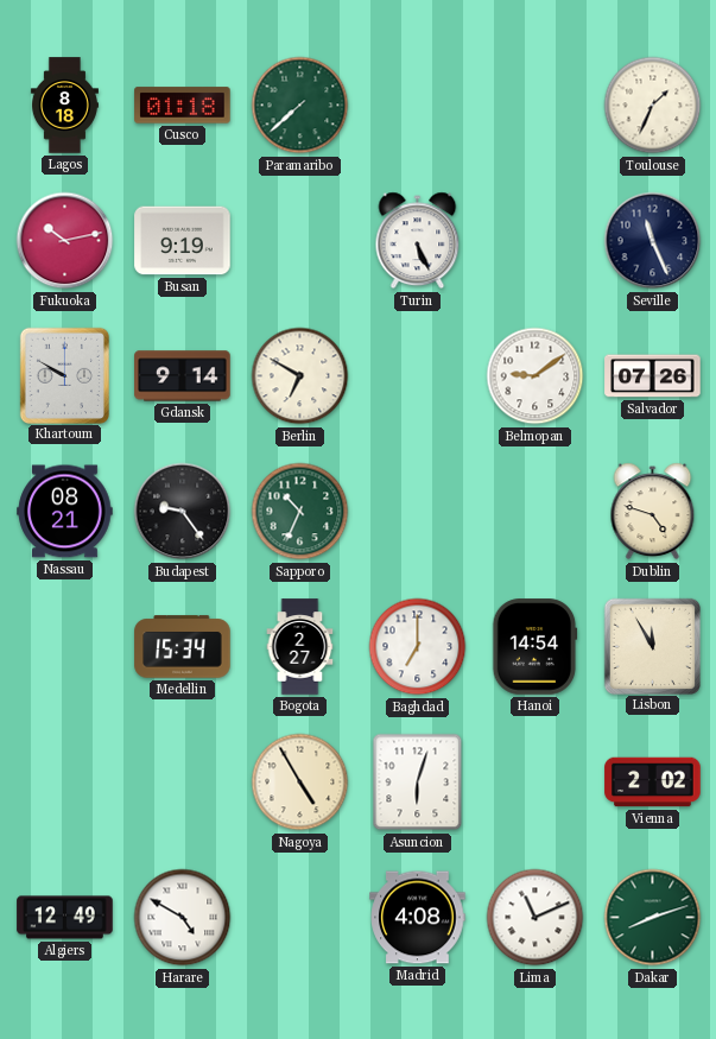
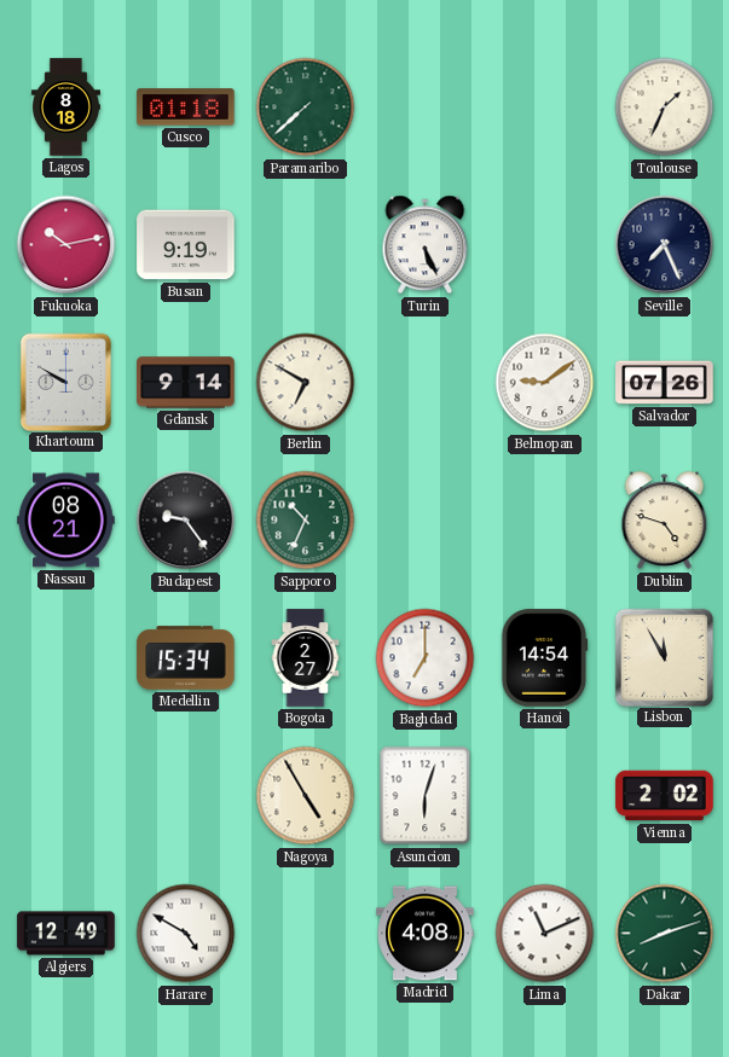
Seville: 11:26 -> 7:26
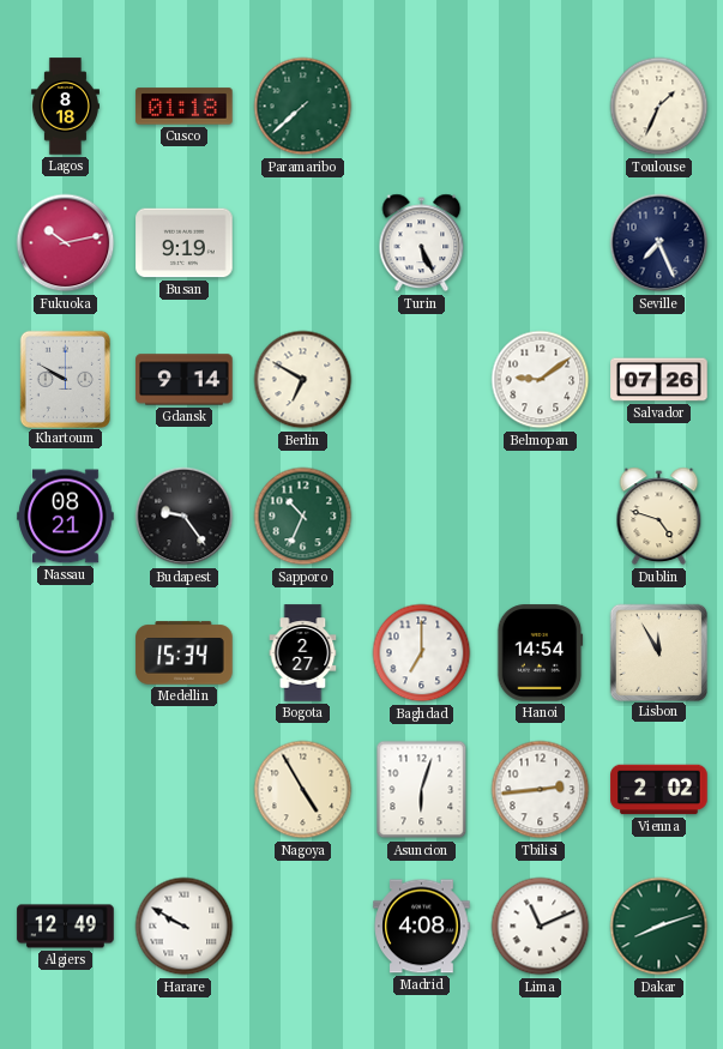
Tbilisi: none -> 2:44
Harare: 4:50 -> 9:50
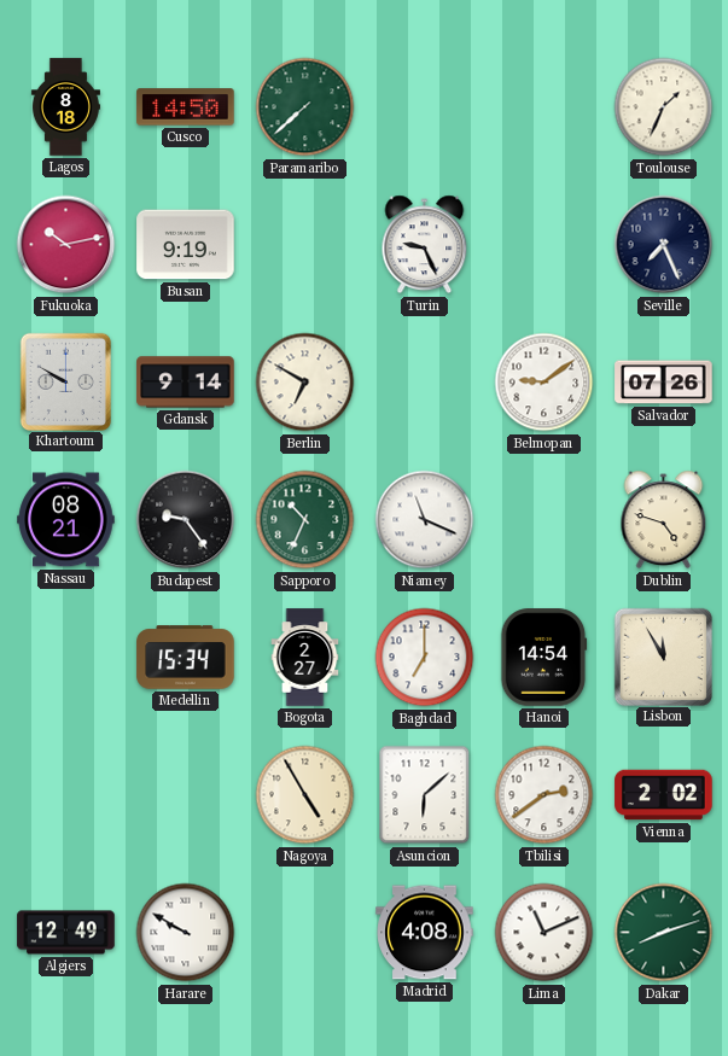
Cusco: 01:18 -> 14:50
Turin: 5:26 -> 9:26
Niamey: none -> 11:19
Asuncion: 6:03 -> 6:08
Tbilisi: 2:44 -> 2:39
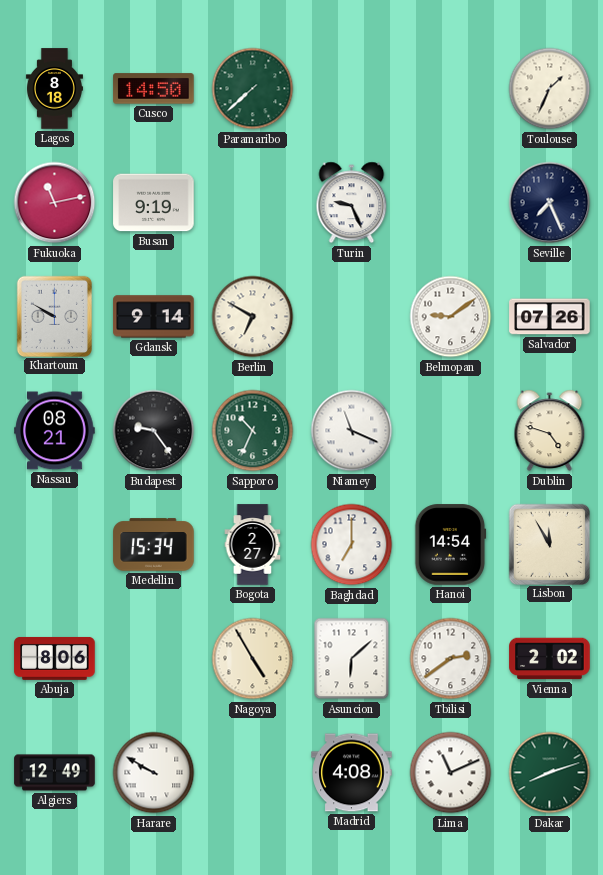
Fukuoka: 10:13 -> 11:13
Abuja: none -> 8:06
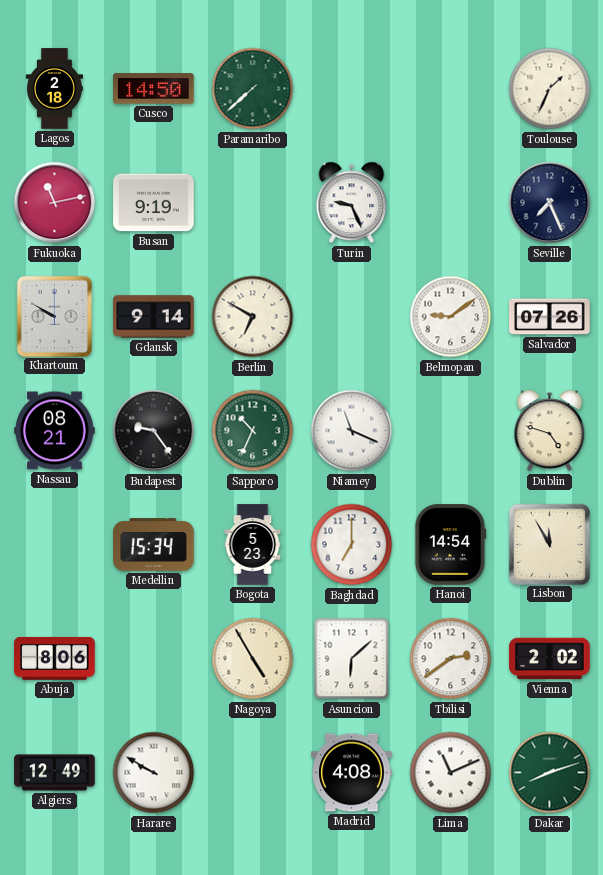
Lagos: 8:18 -> 2:18
Bogota: 2:27 -> 5:23
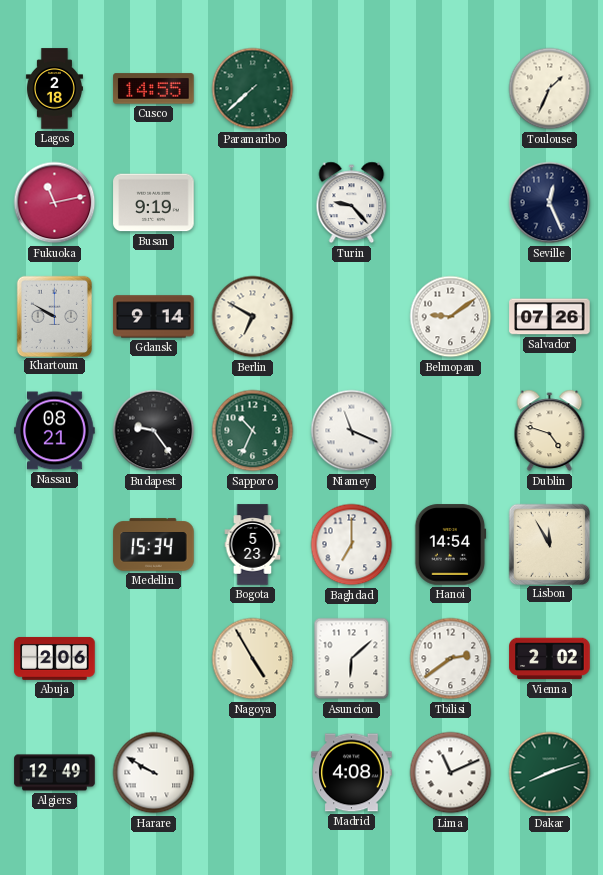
Cusco: 14:50 -> 14:55
Turin: 9:26 -> 9:23
Seville: 7:26 -> 12:26
Abuja: 8:06 -> 2:06
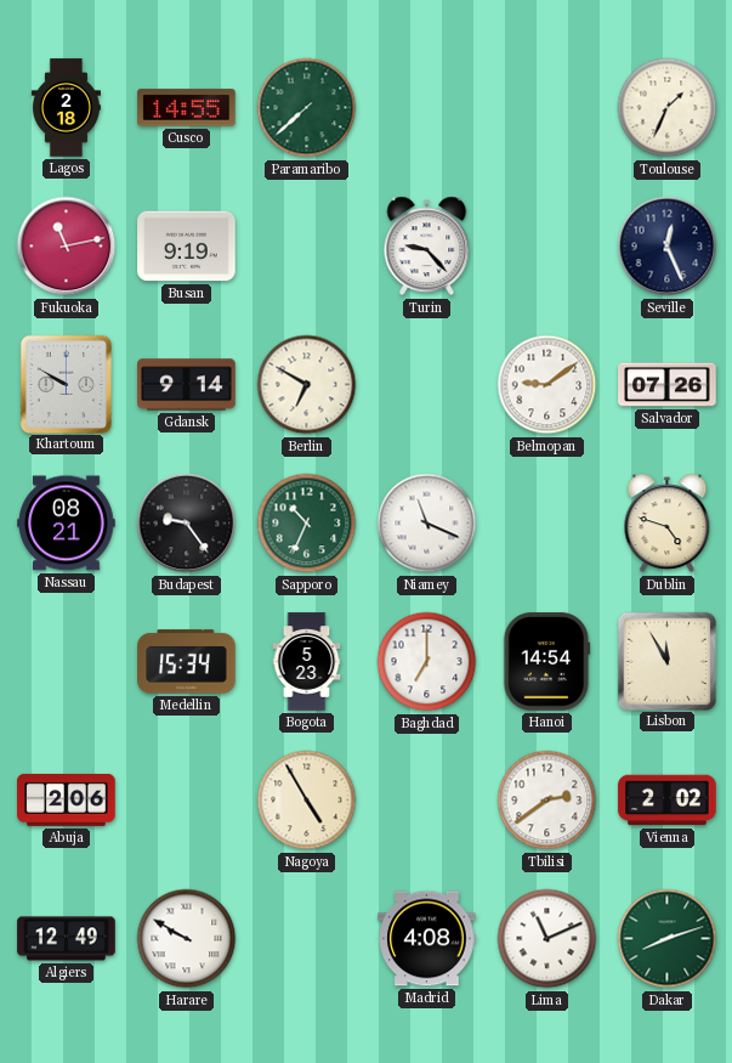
Asuncion: 6:08 -> none
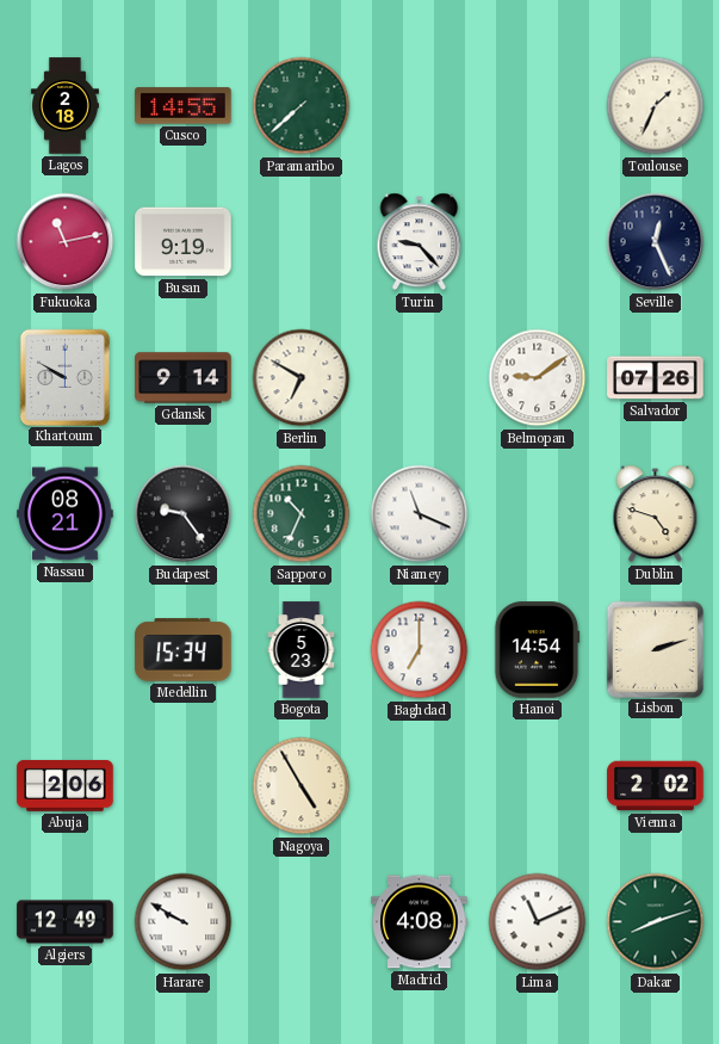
Lisbon: 11:55 -> 2:12
Tbilisi: 2:39 -> none
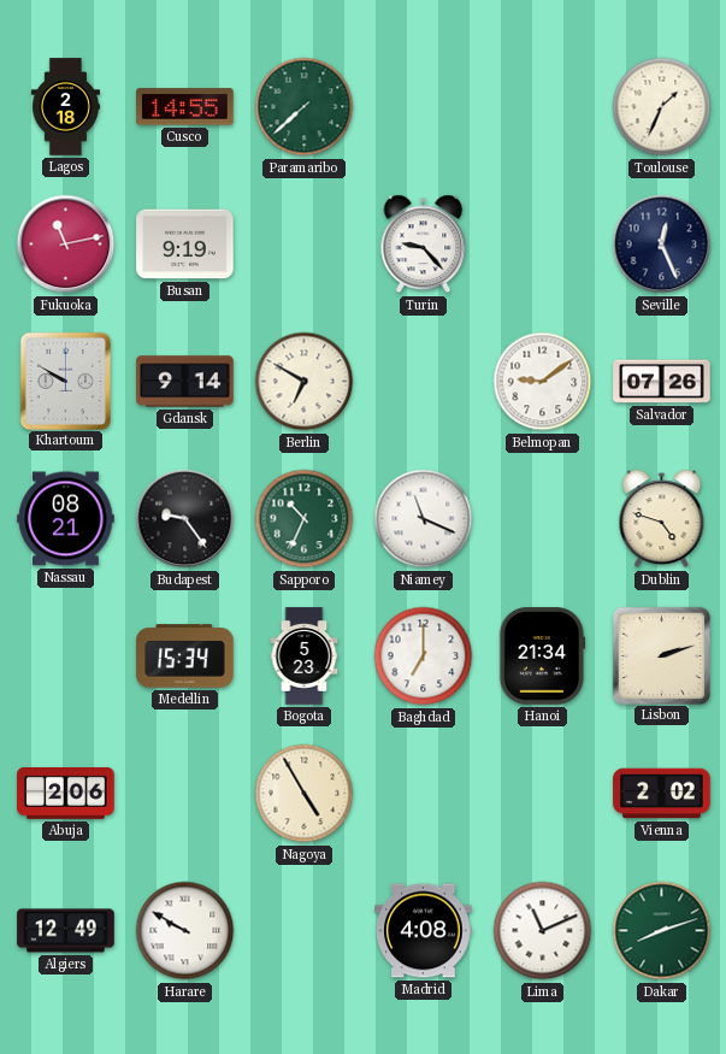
Hanoi: 14:54 -> 21:34
